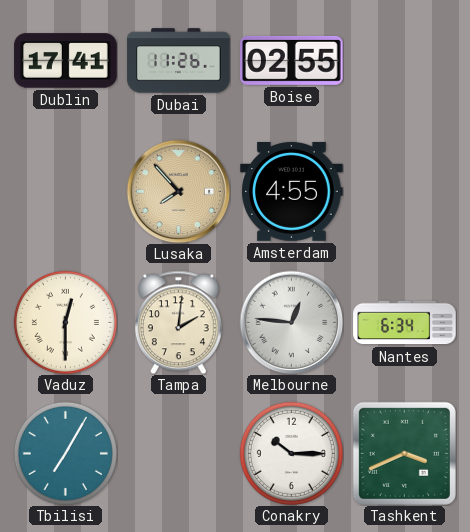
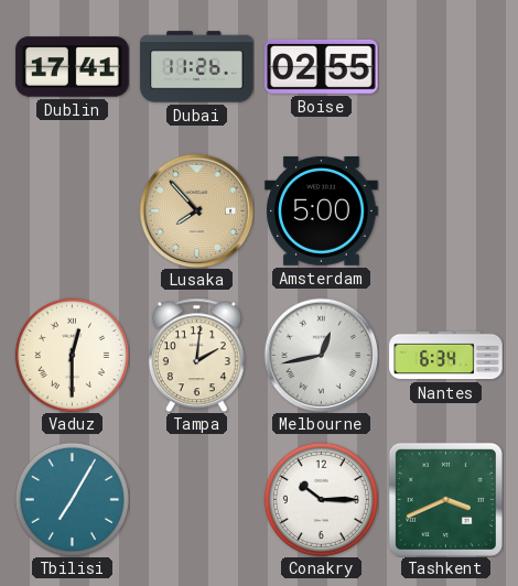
Amsterdam: 4:55 -> 5:00
Melbourne: 12:46 -> 12:43
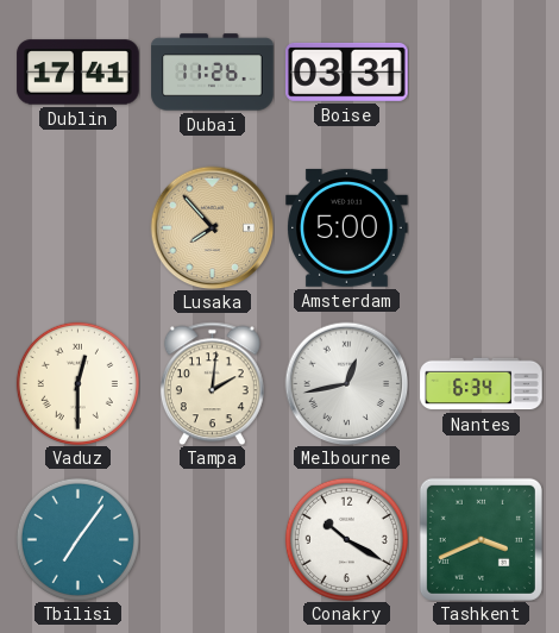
Boise: 02:55 -> 03:31
Tbilisi: 7:05 -> 7:06
Conakry: 10:15 -> 10:20
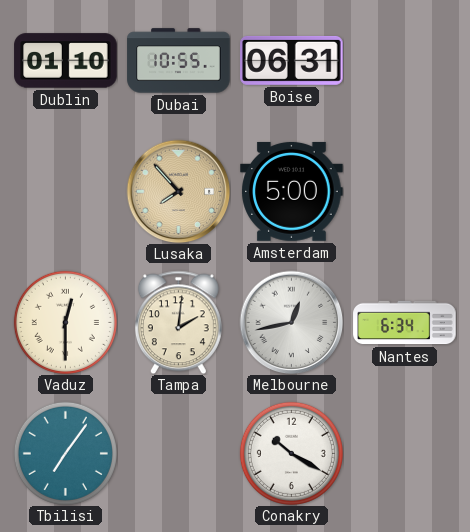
Dublin: 17:41 -> 01:10
Dubai: 11:26 -> 10:55
Boise: 03:31 -> 06:31
Tashkent: 3:41 -> none
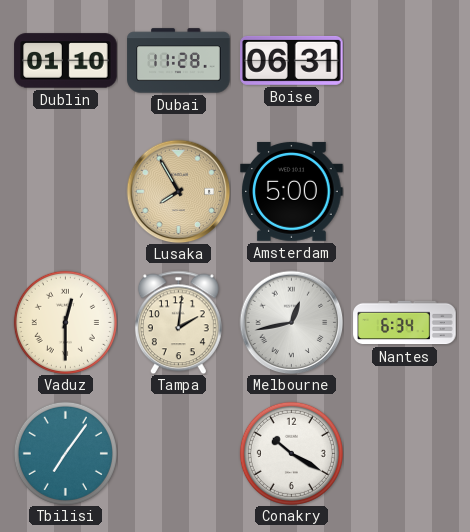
Dubai: 10:55 -> 11:28
Lusaka: 7:53 -> 7:55
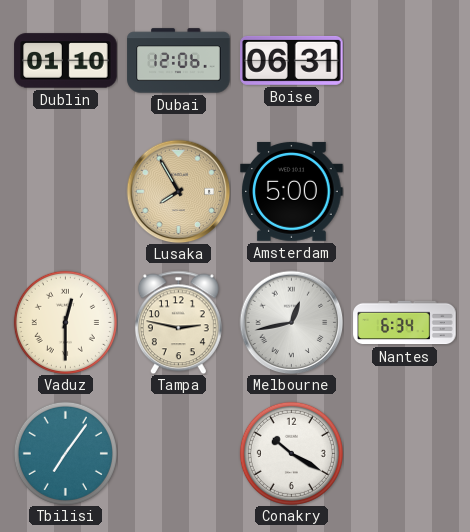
Dubai: 11:28 -> 12:06
Tampa: 2:01 -> 2:47
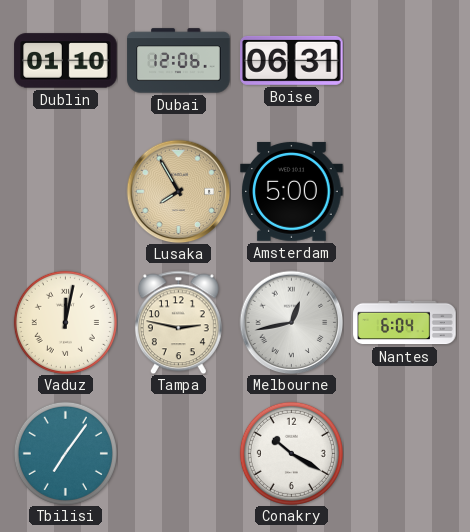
Vaduz: 12:30 -> 12:02
Nantes: 6:34 -> 6:04
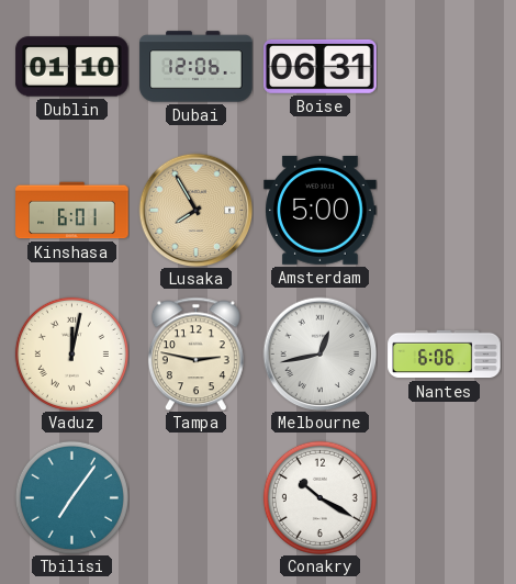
Kinshasa: none -> 6:01
Nantes: 6:04 -> 6:06
